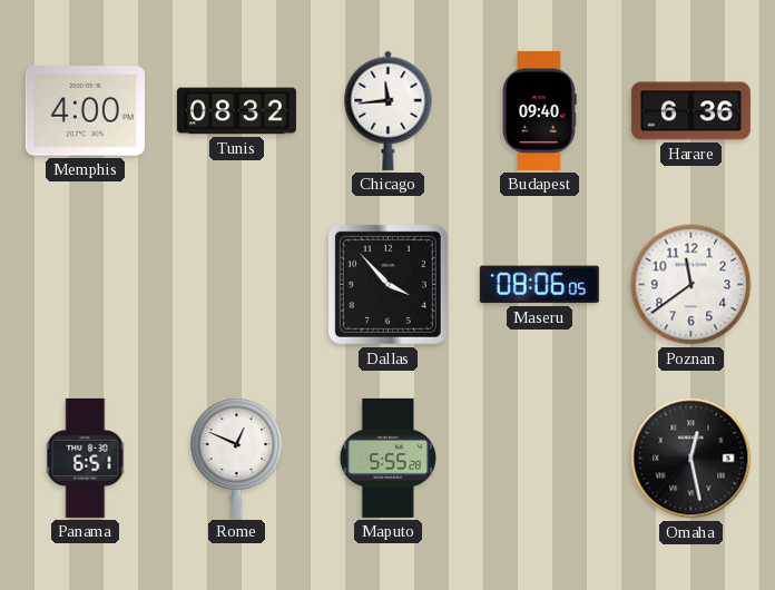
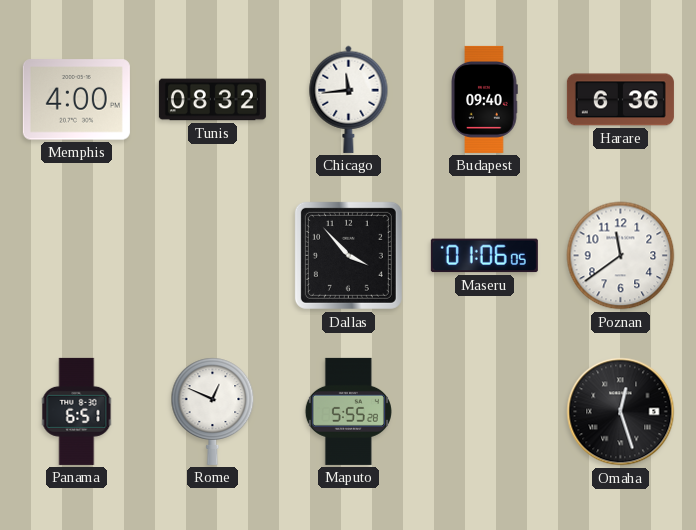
Maseru: 08:06 -> 01:06
Omaha: 12:28 -> 12:27
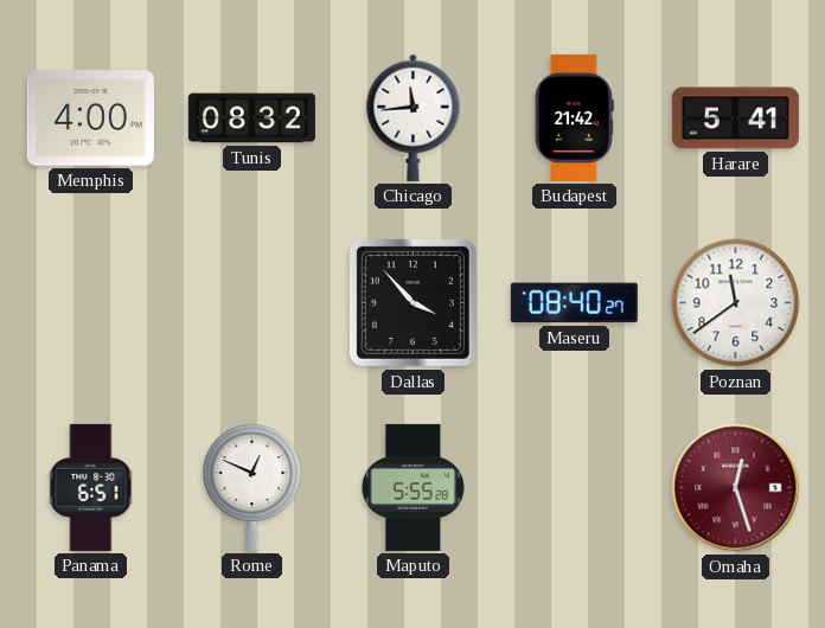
Budapest: 09:40 -> 21:42
Harare: 6:36 -> 5:41
Maseru: 01:06 -> 08:40
Omaha dial: black -> burgundy
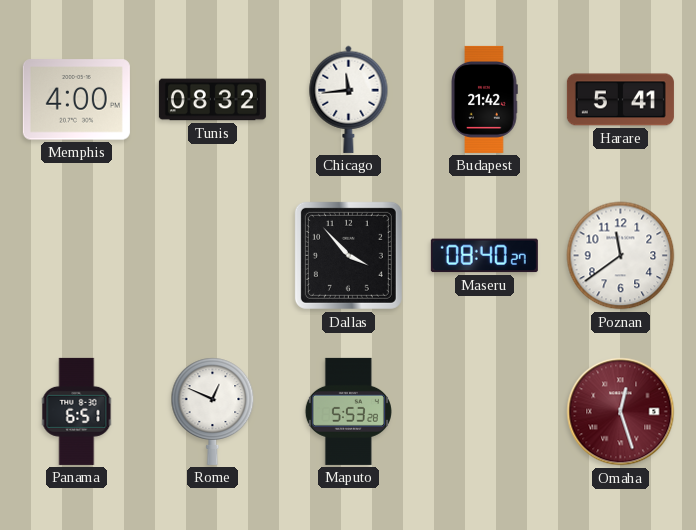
Maputo: 5:55 -> 5:53
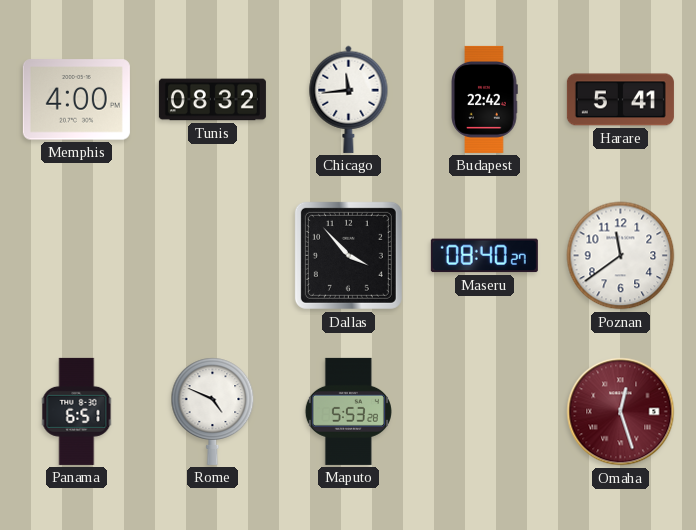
Budapest: 21:42 -> 22:42
Rome: 12:49 -> 4:49
